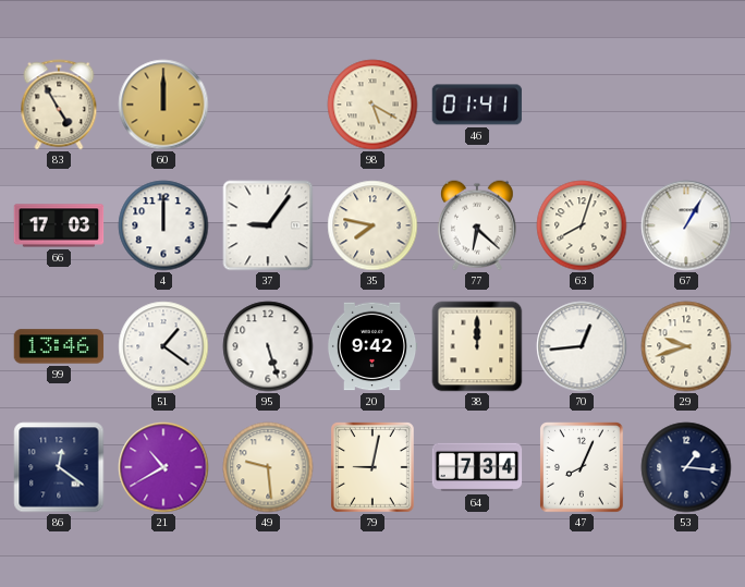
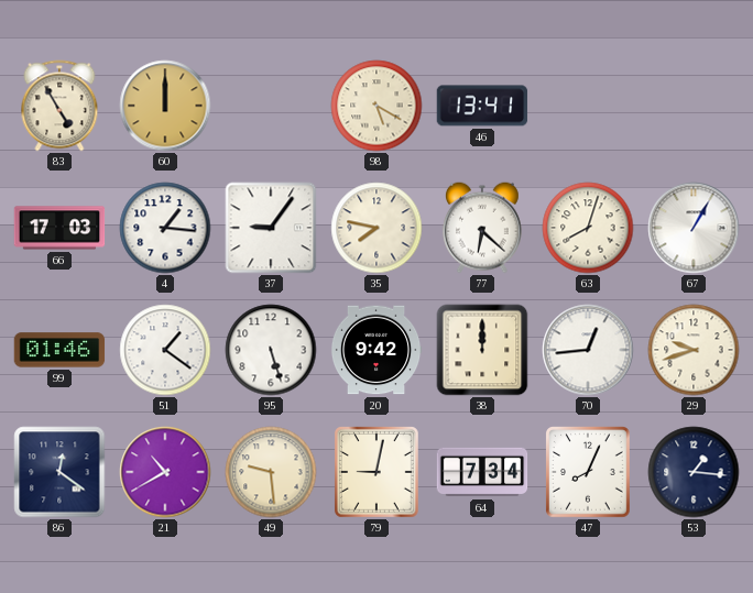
46: 01:41 -> 13:41
4: 12:00 -> 1:16
99: 13:46 -> 01:46
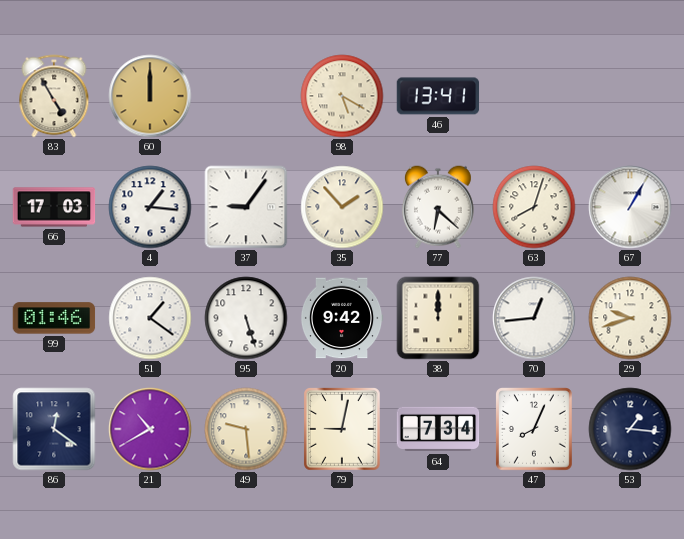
35: 7:47 -> 1:53
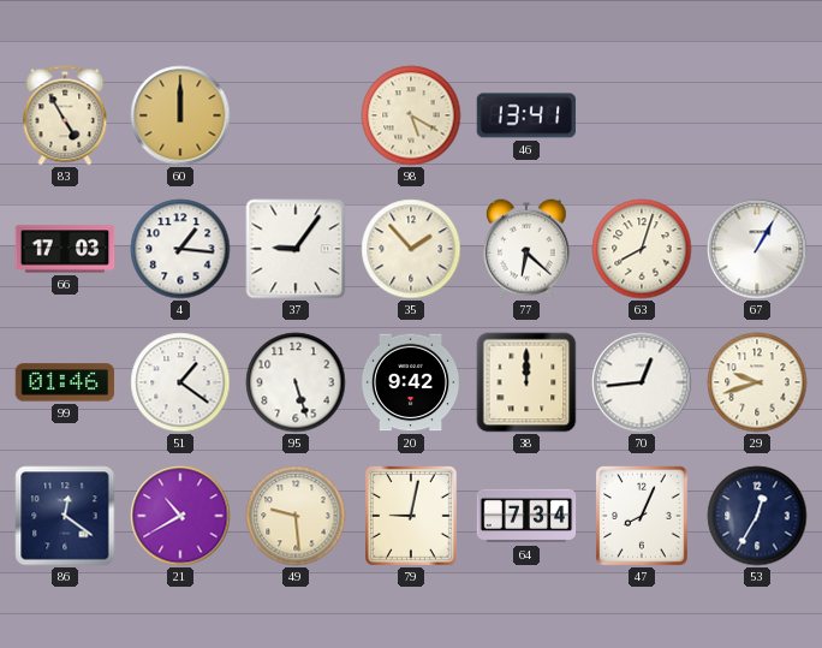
53: 1:16 -> 12:35
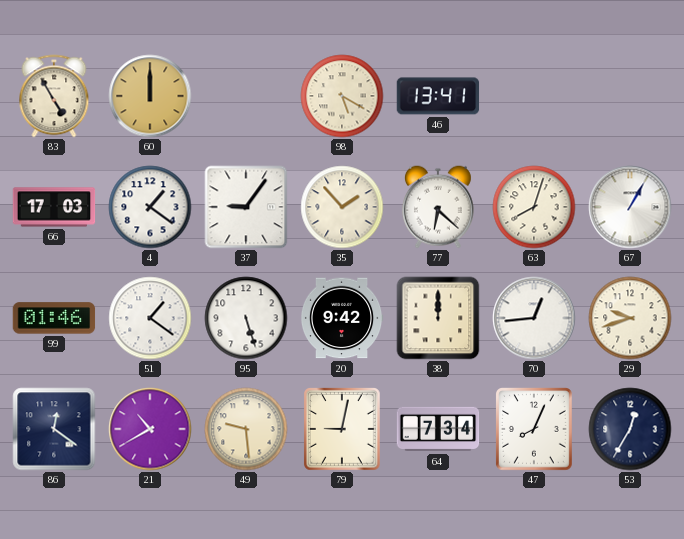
4: 1:16 -> 1:21
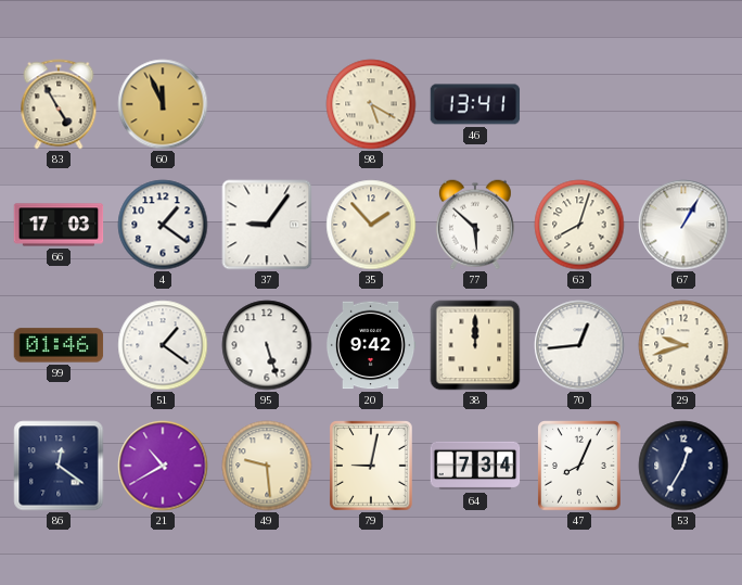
60: 12:00 -> 11:56
77: 6:22 -> 5:52
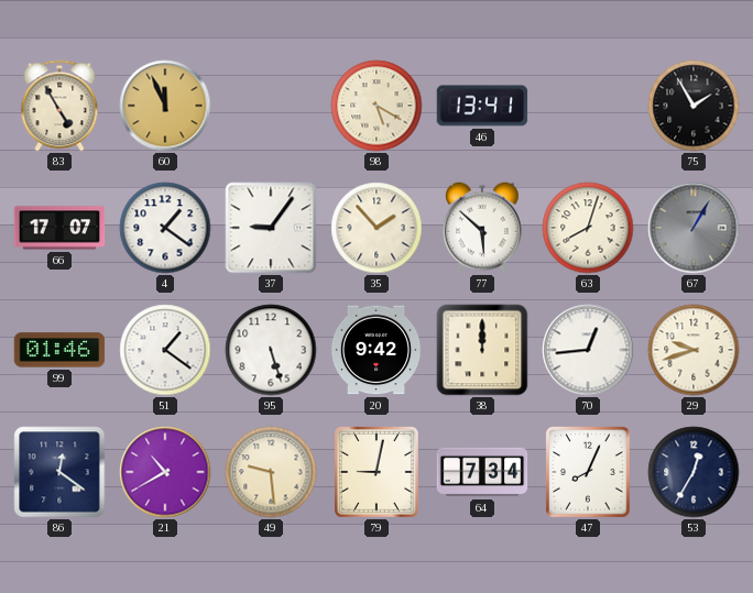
75: none -> 1:55
66: 17:03 -> 17:07
67 dial: white -> grey
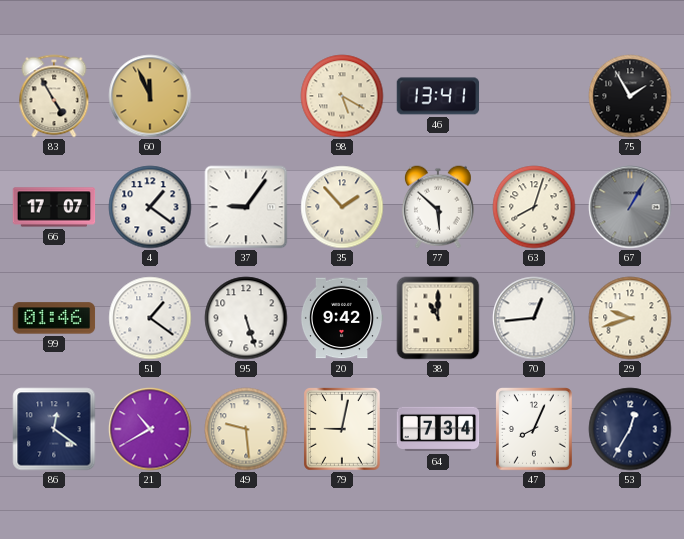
38: 12:00 -> 11:00
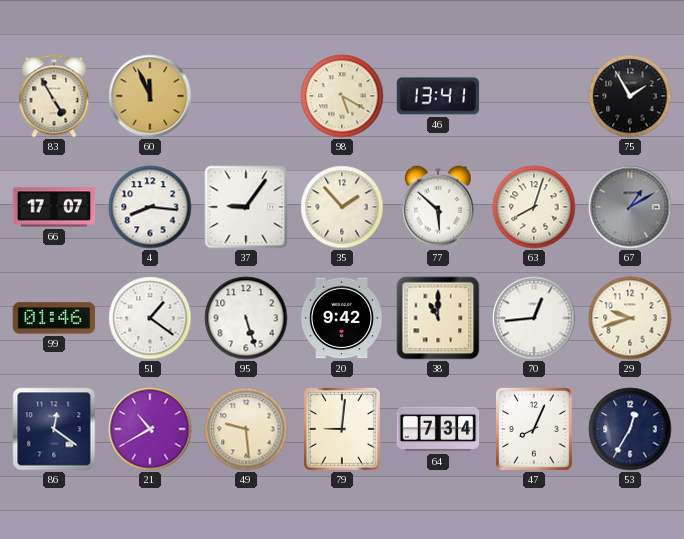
4: 1:21 -> 8:16
67: 1:05 -> 1:10
79: 9:02 -> 9:01
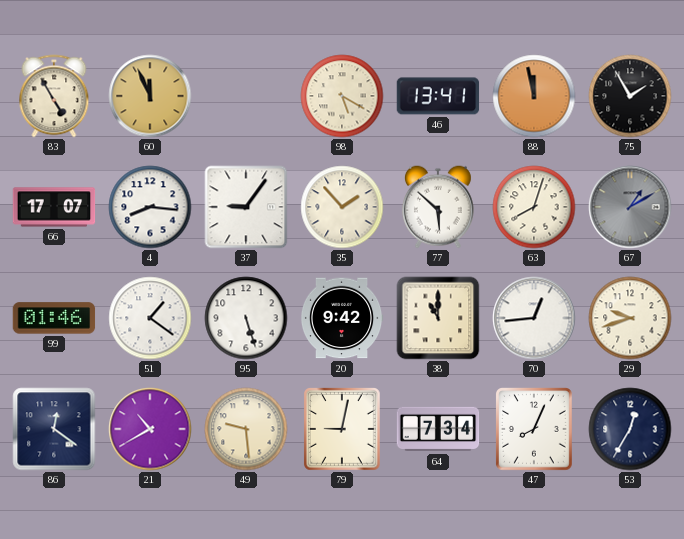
88: none -> 11:58
79: 9:01 -> 9:02
